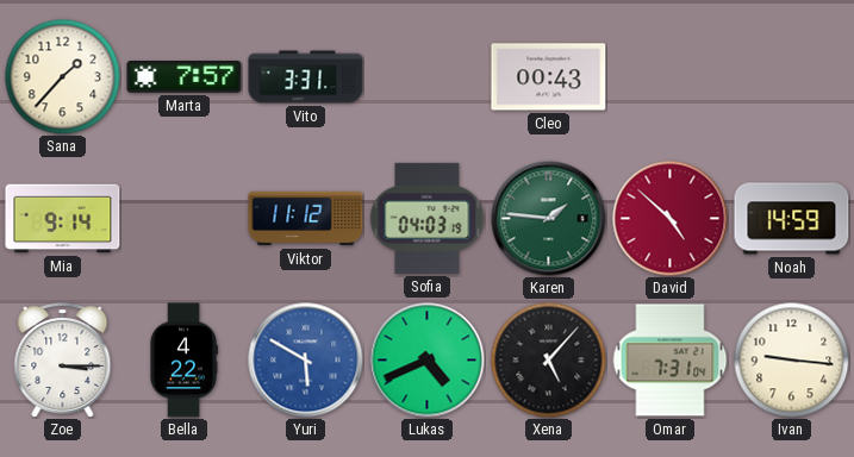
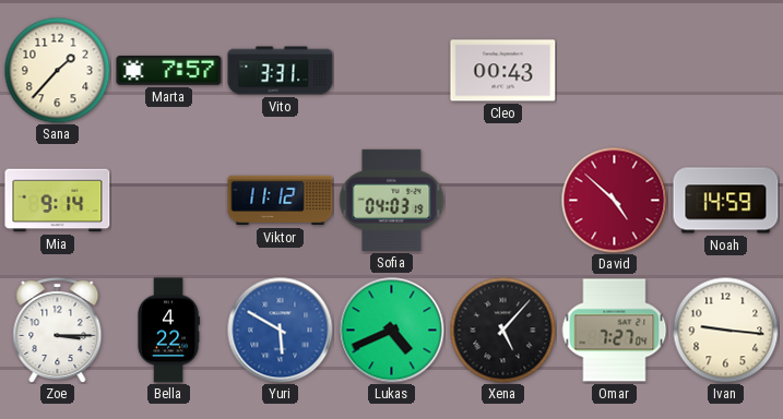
Karen: 1:46 -> none
Omar: 7:31 -> 7:27
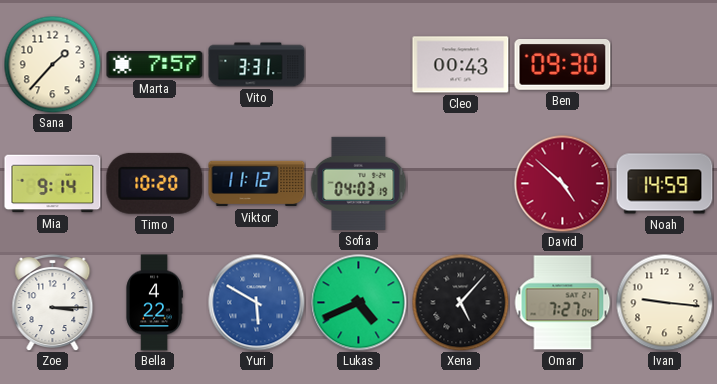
Ben: none -> 09:30
Timo: none -> 10:20
